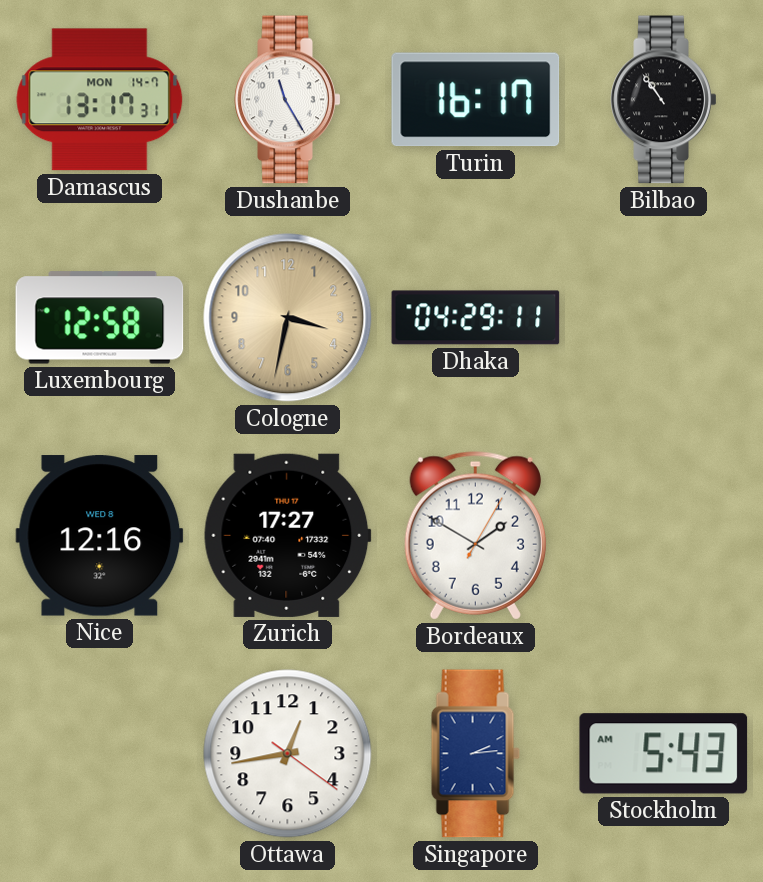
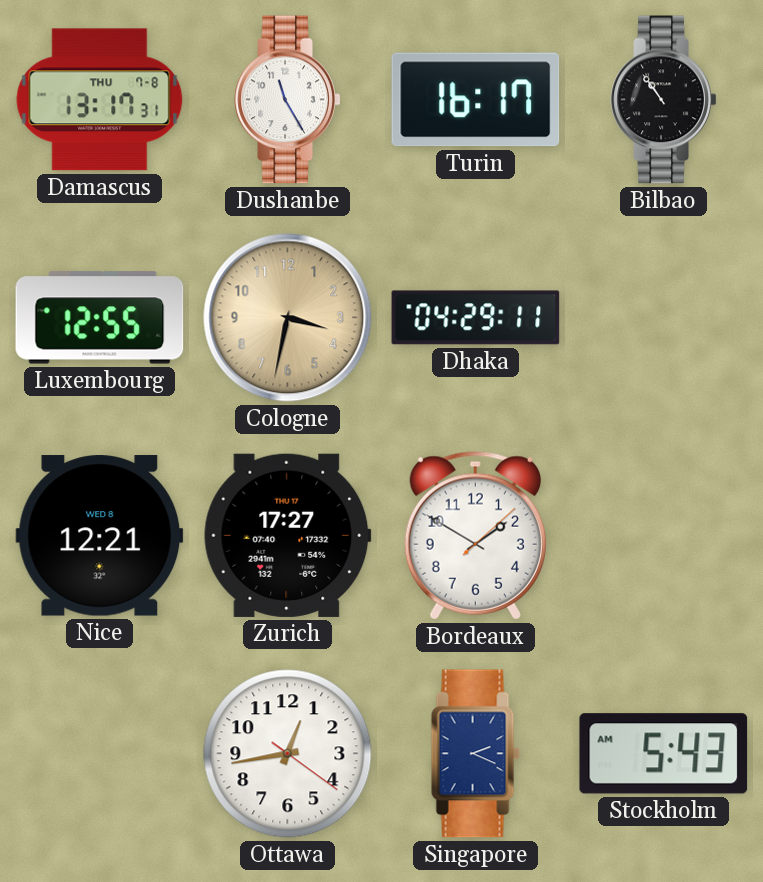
Damascus date: MON 14-7 -> THU 7-8
Luxembourg: 12:58 -> 12:55
Nice: 12:16 -> 12:21
Bordeaux: 1:50:05 -> 1:50:08
Singapore: 2:14 -> 2:19
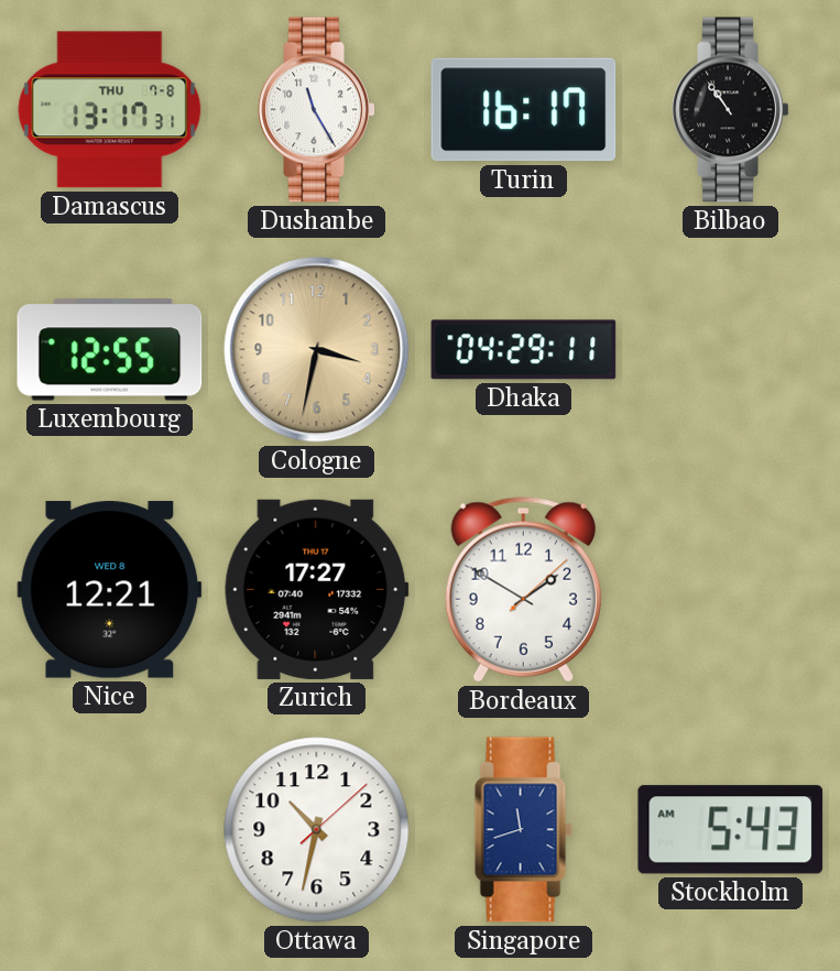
Ottawa: 12:43 -> 10:32
Singapore: 2:19 -> 11:42
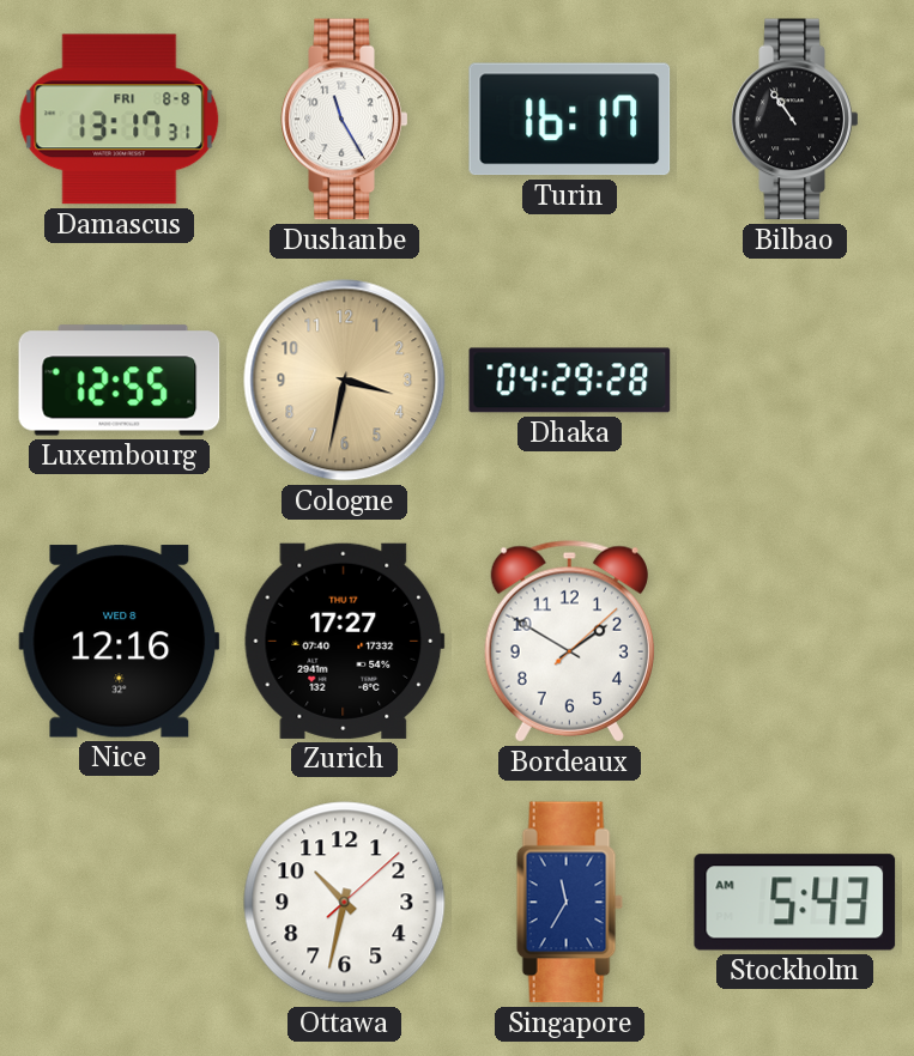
Damascus date: THU 7-8 -> FRI 8-8
Dhaka: 04:29:11 -> 04:29:28
Nice: 12:21 -> 12:16
Singapore: 11:42 -> 11:35
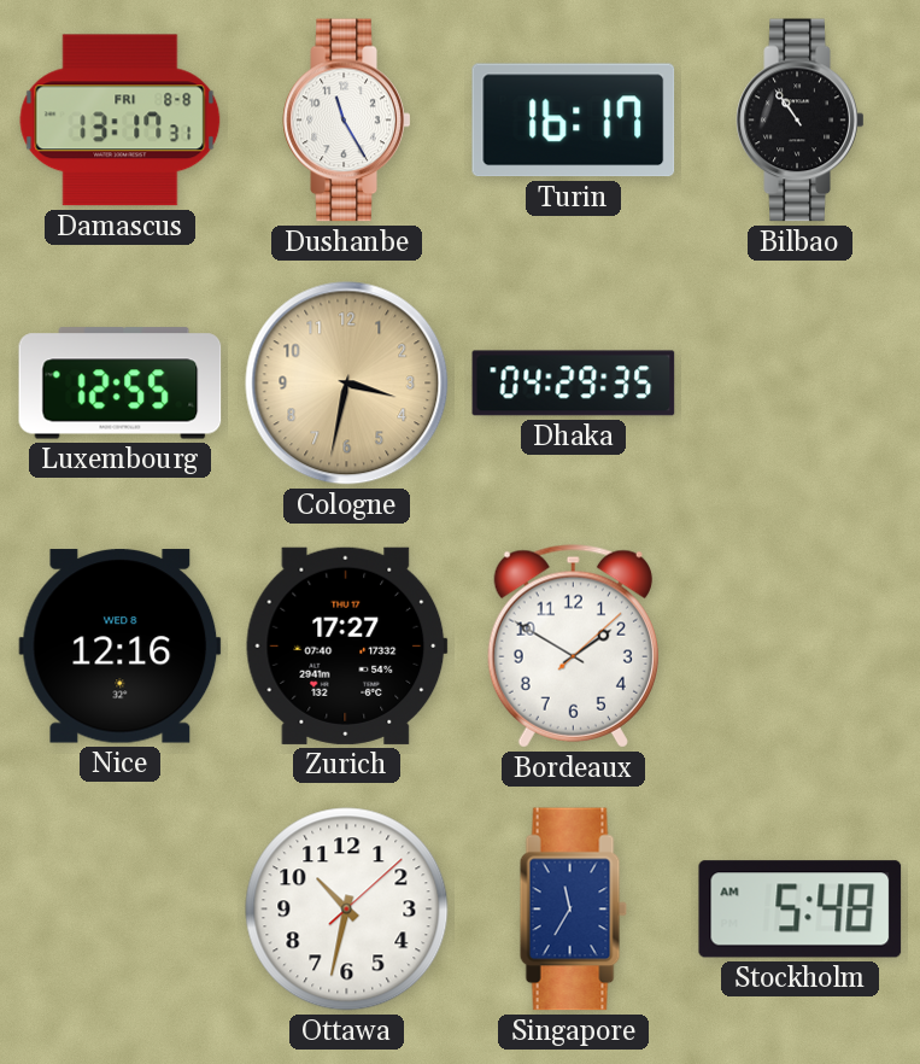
Dhaka: 04:29:28 -> 04:29:35
Stockholm: 5:43 -> 5:48
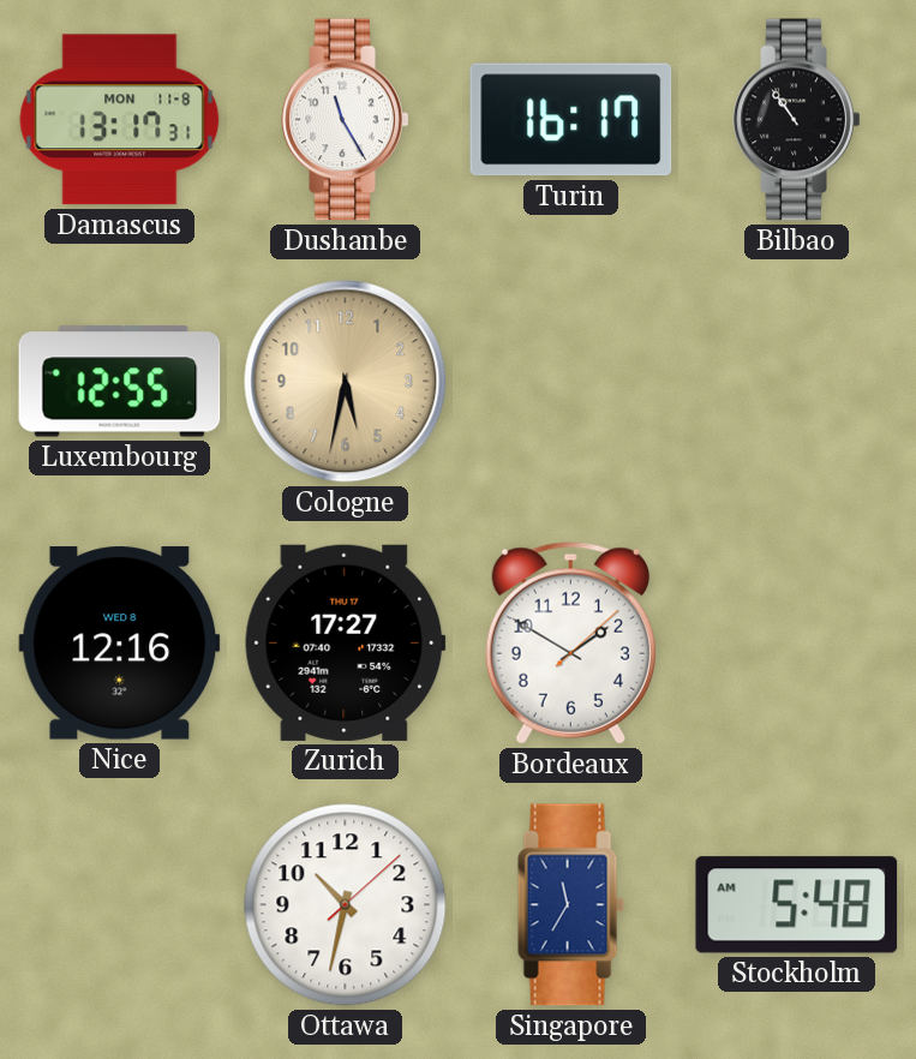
Damascus date: FRI 8-8 -> MON 11-8
Cologne: 3:32 -> 5:32
Dhaka: 04:29 -> none
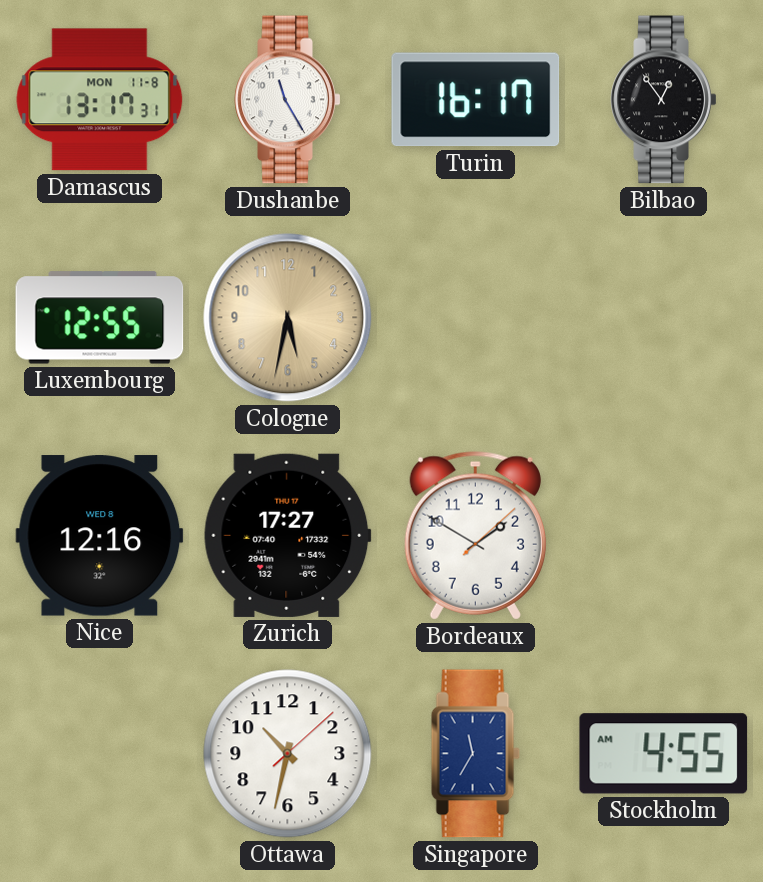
Bilbao: 10:54 -> 12:54
Stockholm: 5:48 -> 4:55
